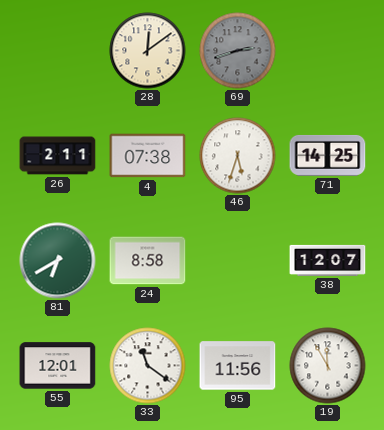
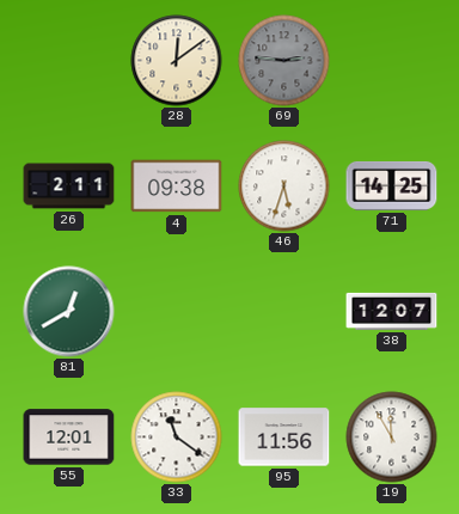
69: 2:42 -> 2:46
4: 07:38 -> 09:38
81: 6:40 -> 12:40
24: 8:58 -> none
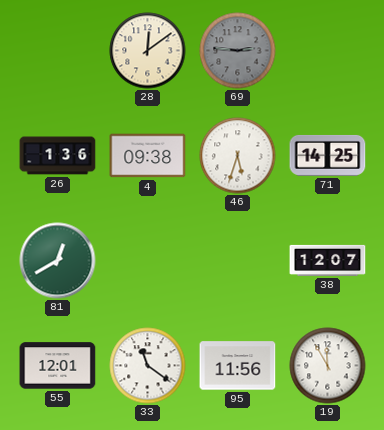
26: 2:11 -> 1:36
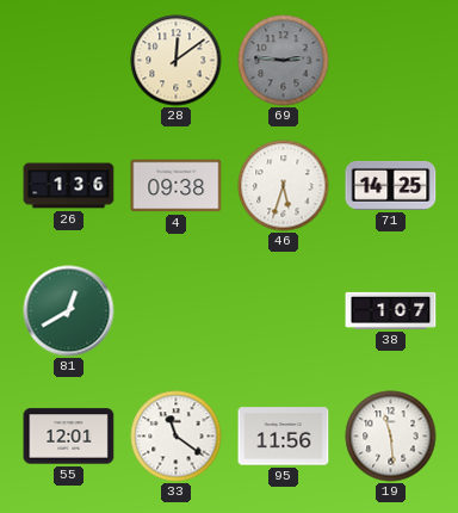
38: 12:07 -> 1:07
19: 11:55 -> 11:29
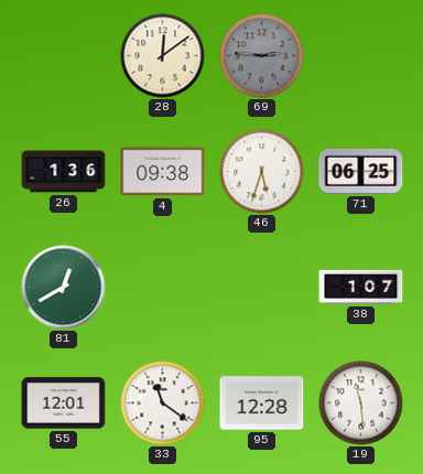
71: 14:25 -> 06:25
95: 11:56 -> 12:28
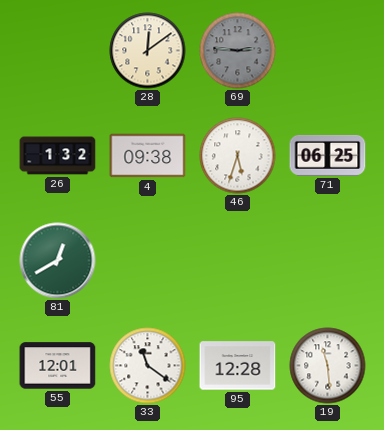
26: 1:36 -> 1:32
38: 1:07 -> none
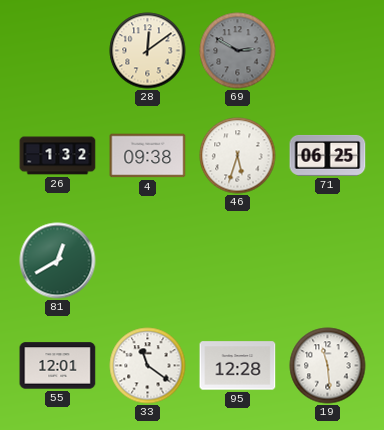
69: 2:46 -> 2:50
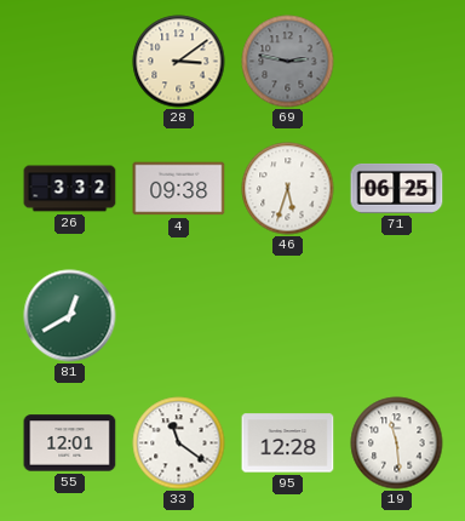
28: 12:09 -> 3:09
69: 2:50 -> 2:47
26: 1:32 -> 3:32
